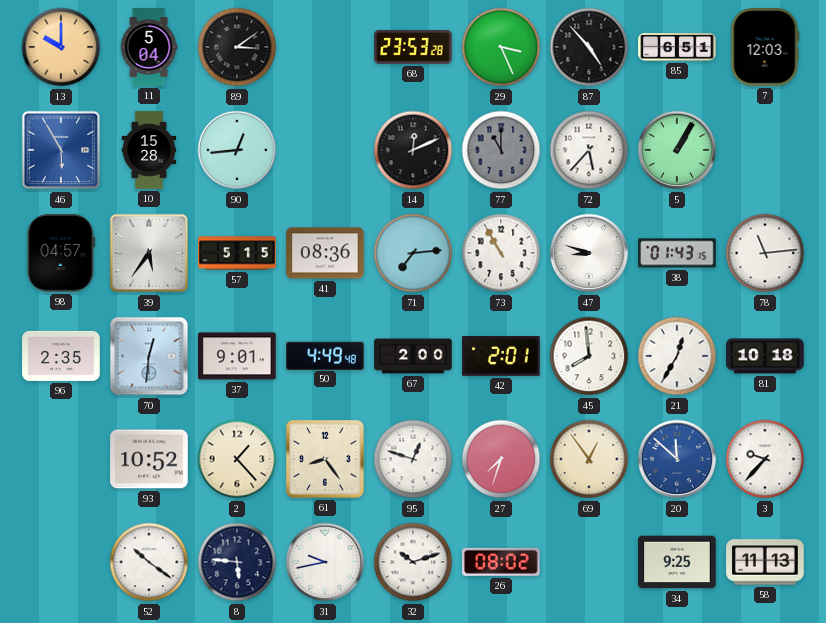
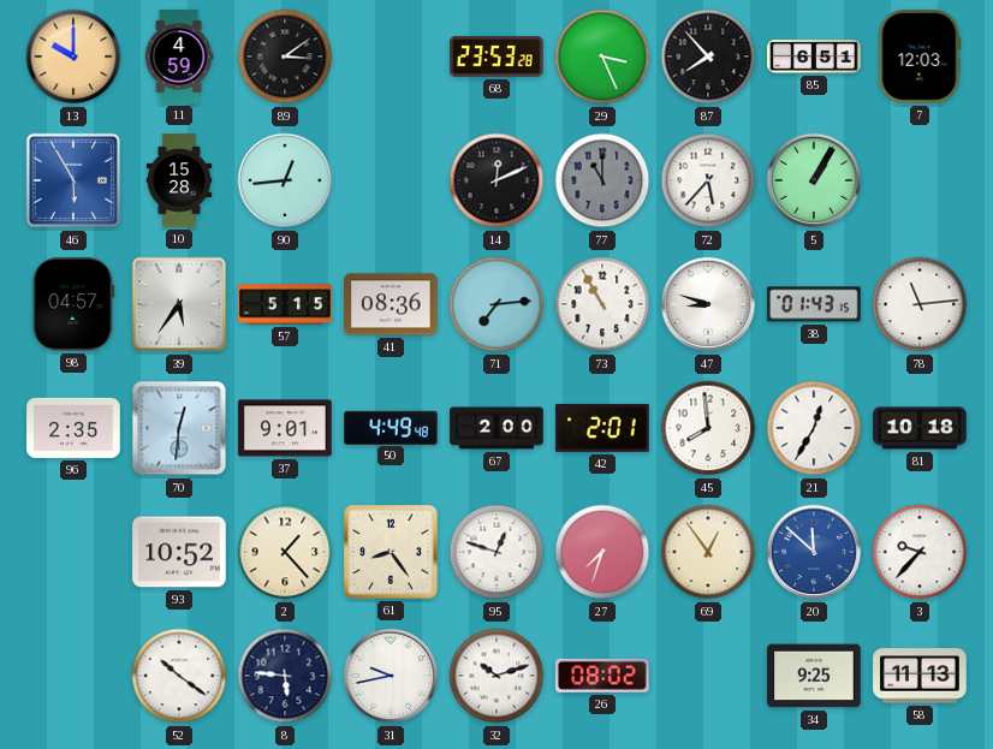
11: 5:04 -> 4:59
87: 4:53 -> 7:53
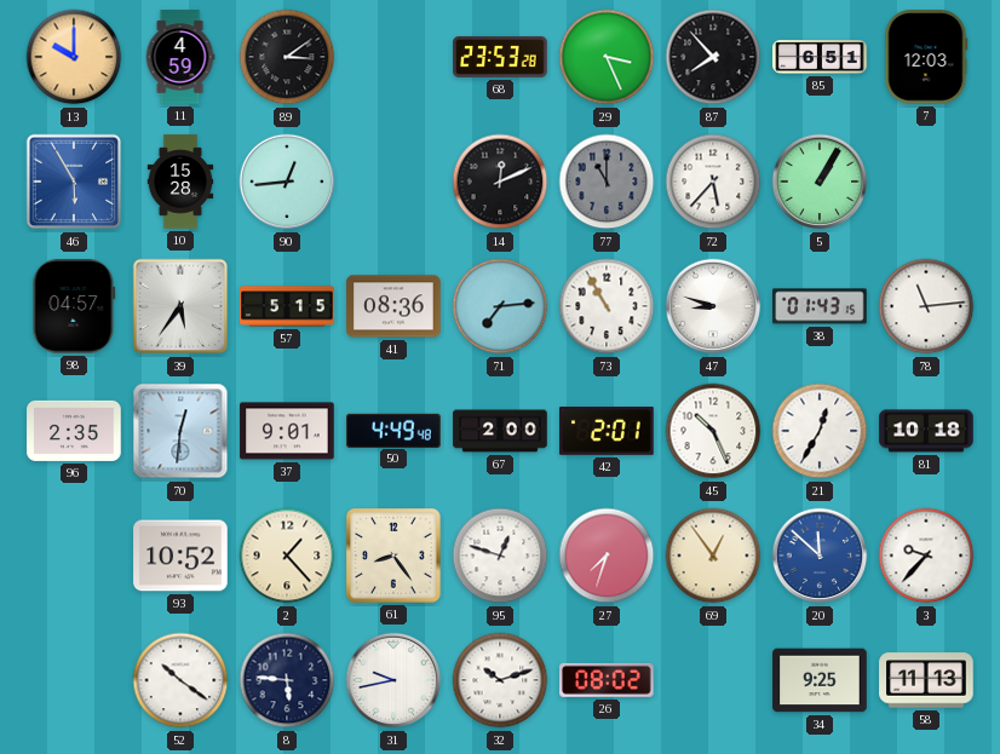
45: 7:59 -> 10:26
